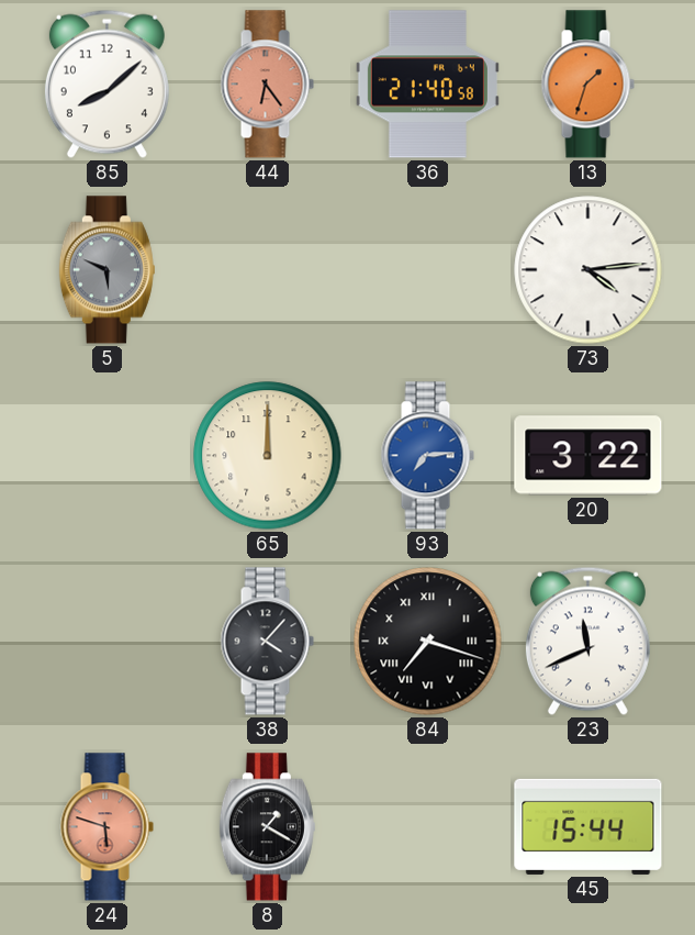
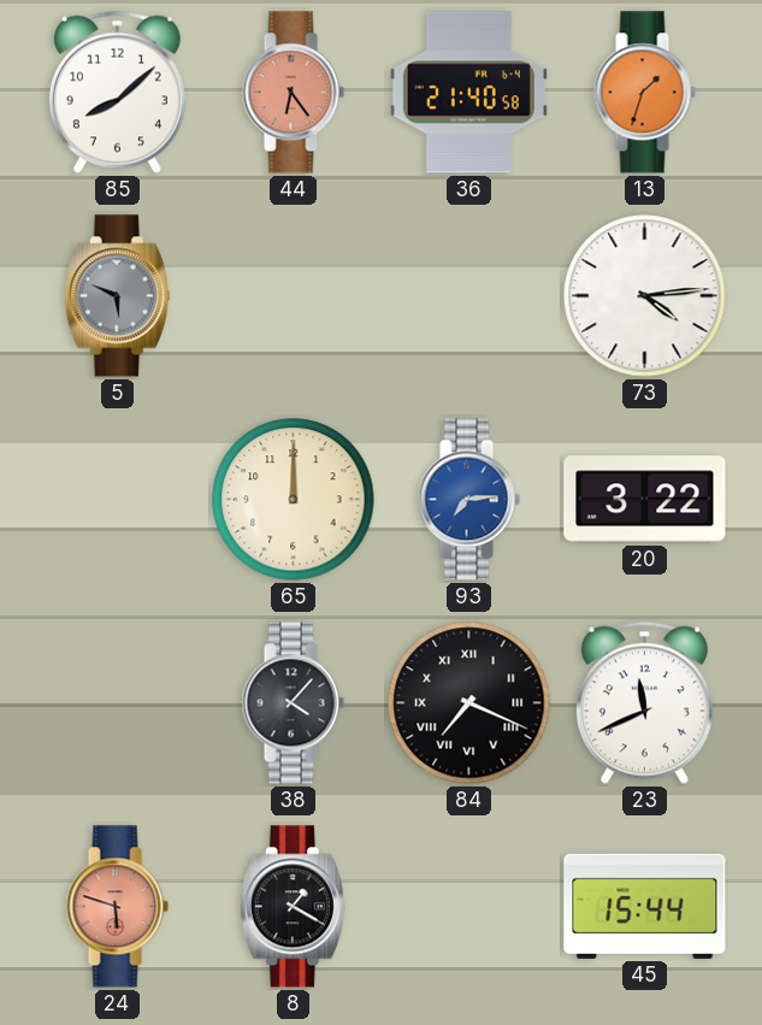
84: 7:18 -> 7:19
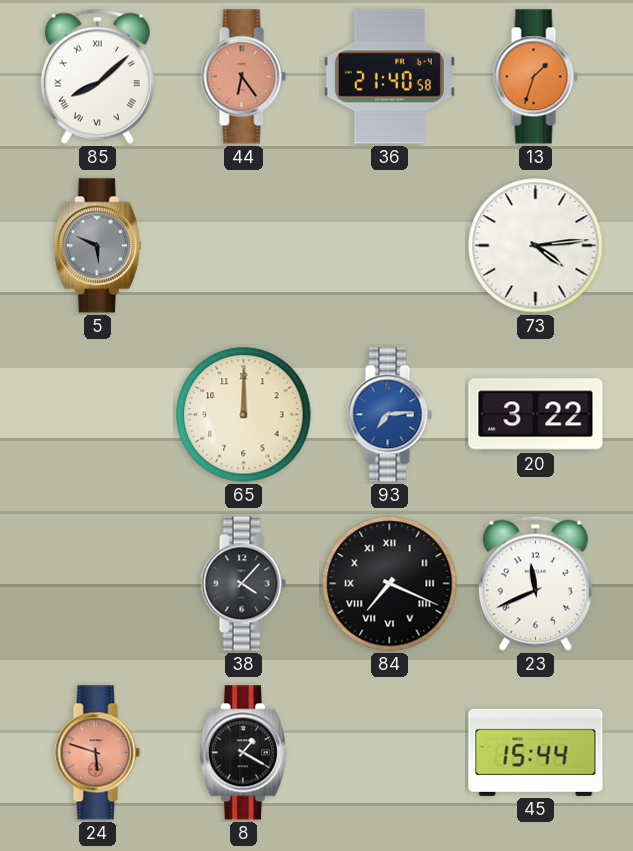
85 numerals: Arabic -> Roman
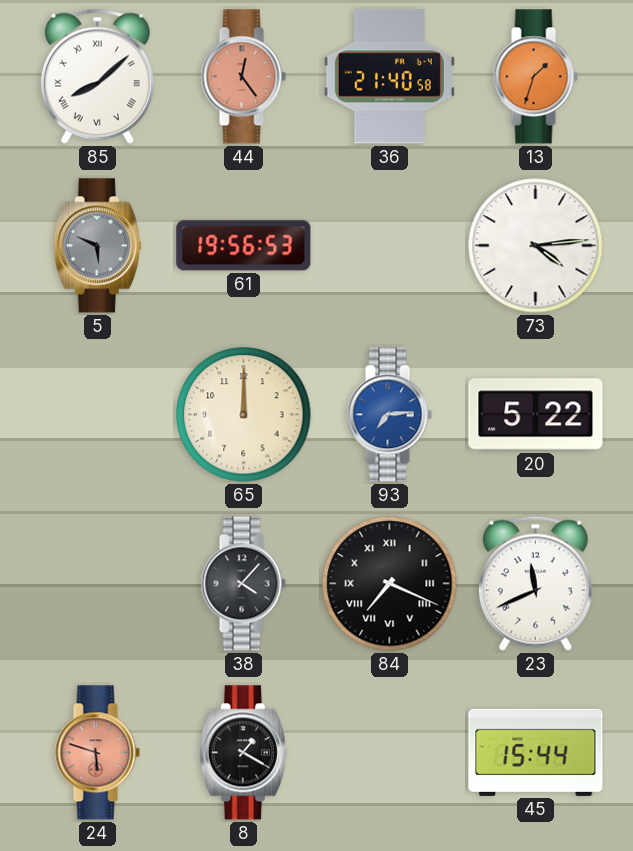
44: 6:24 -> 12:24
61: none -> 19:56
20: 3:22 -> 5:22
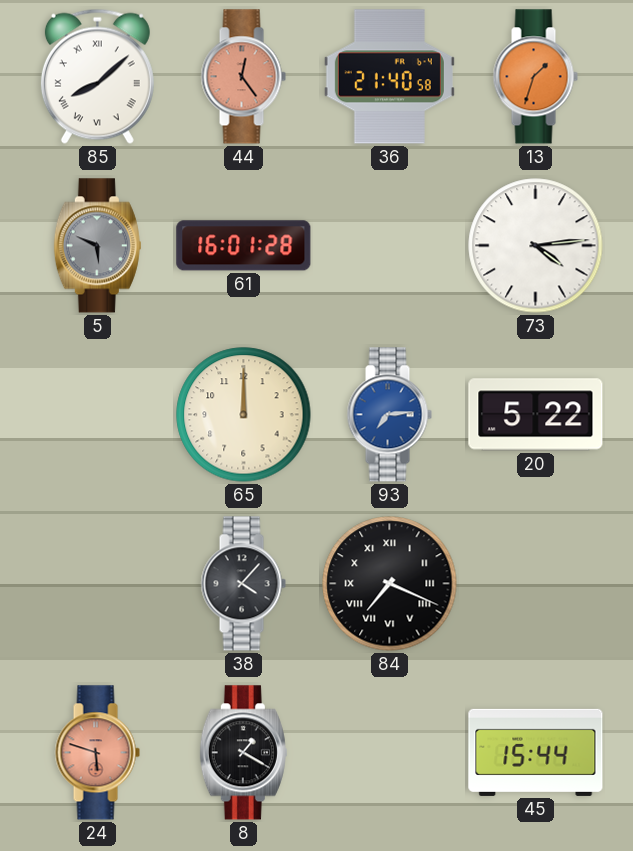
61: 19:56 -> 16:01
23: 11:41 -> none
